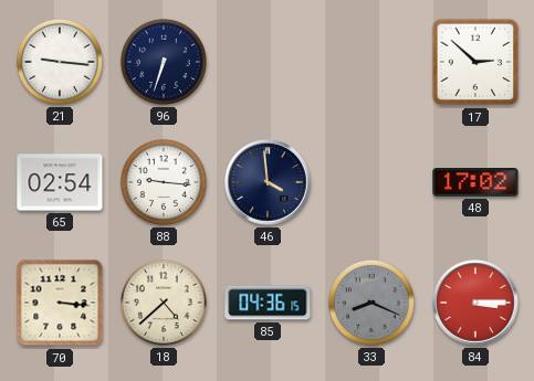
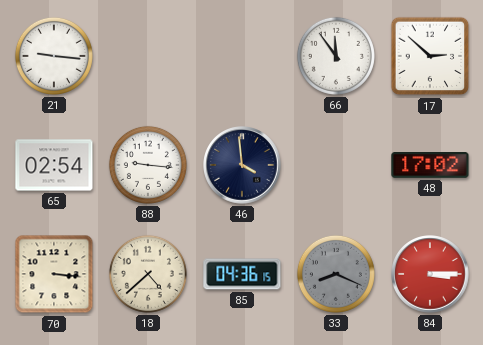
96: 6:33 -> none
66: none -> 11:54
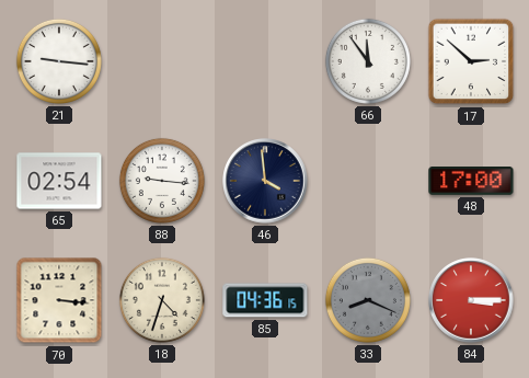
48: 17:02 -> 17:00
18: 4:38 -> 4:33
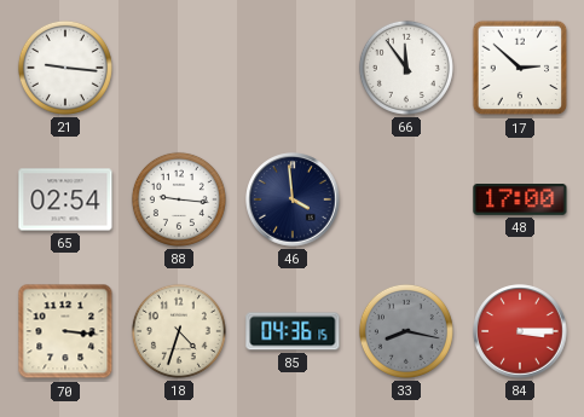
33: 8:19 -> 8:17
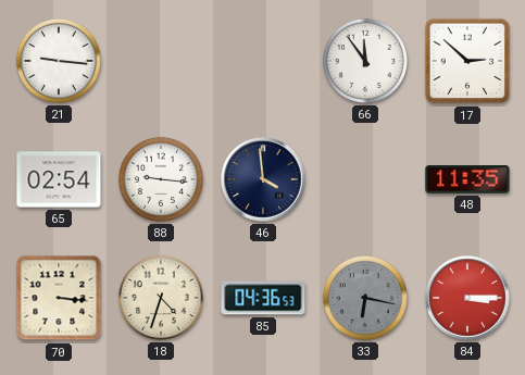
48: 17:00 -> 11:35
85: 04:36:15 -> 04:36:53
33: 8:17 -> 6:17
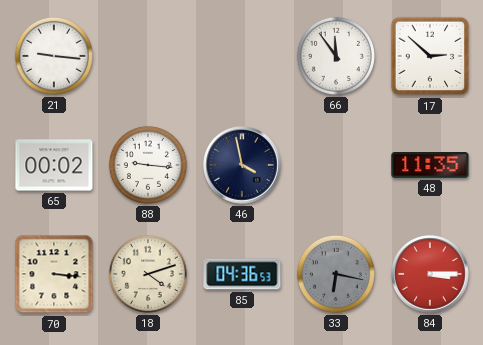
65: 02:54 -> 00:02
46: 3:59 -> 3:58
18: 4:33 -> 4:12
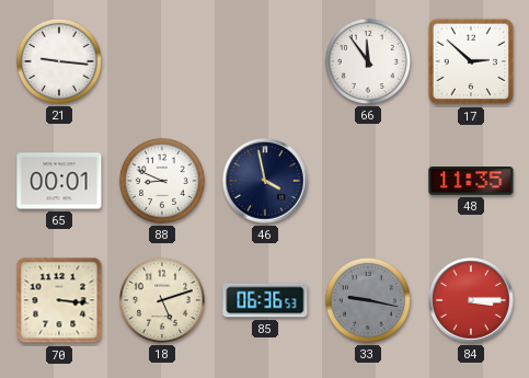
65: 00:02 -> 00:01
88: 9:16 -> 8:49
18: 4:12 -> 5:12
85: 04:36 -> 06:36
33: 6:17 -> 9:17
